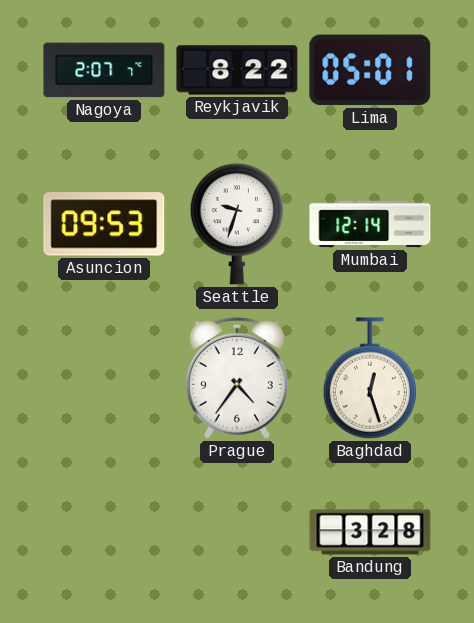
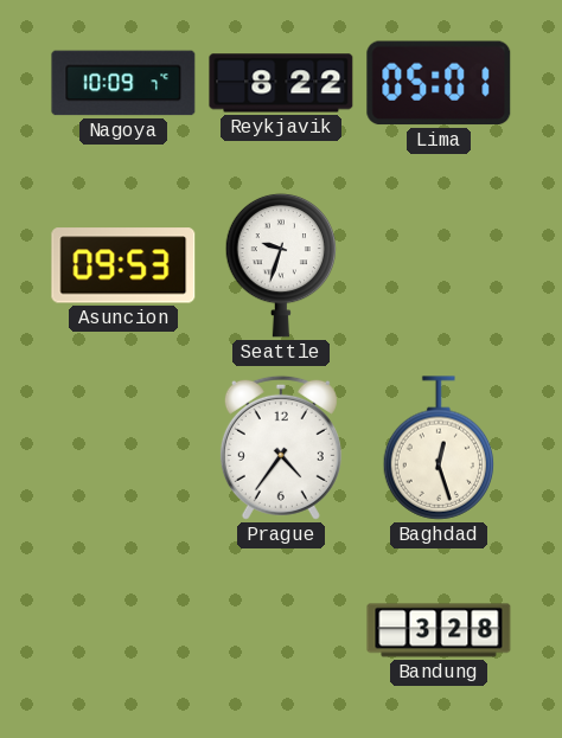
Nagoya: 2:07 -> 10:09
Mumbai: 12:14 -> none
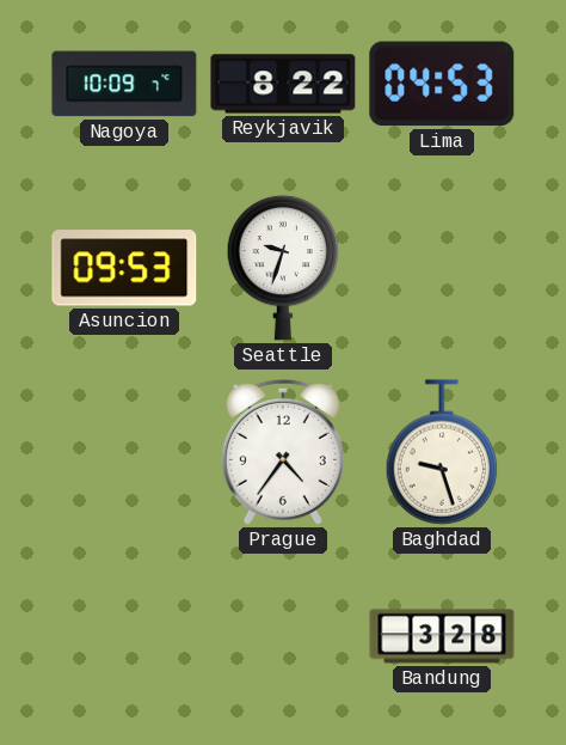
Lima: 05:01 -> 04:53
Baghdad: 12:27 -> 9:27
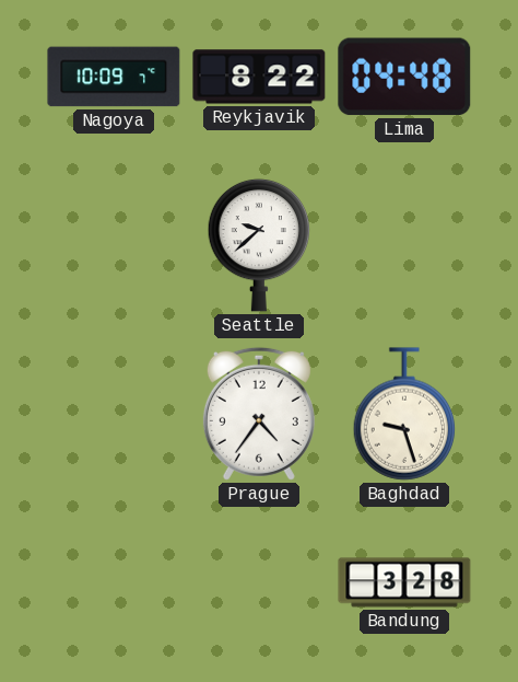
Lima: 04:53 -> 04:48
Asuncion: 09:53 -> none
Seattle: 9:33 -> 9:38
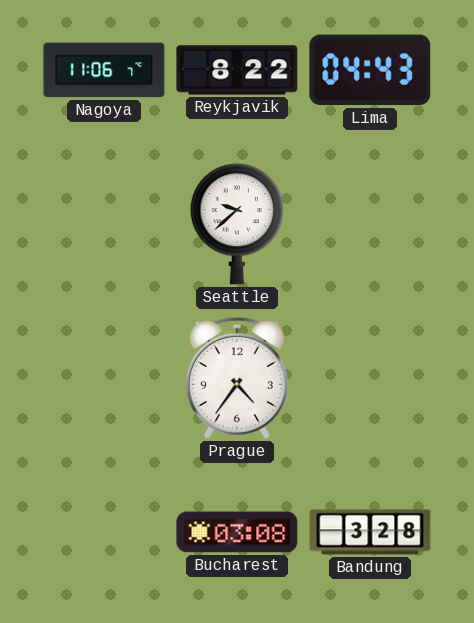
Nagoya: 10:09 -> 11:06
Lima: 04:48 -> 04:43
Baghdad: 9:27 -> none
Bucharest: none -> 03:08
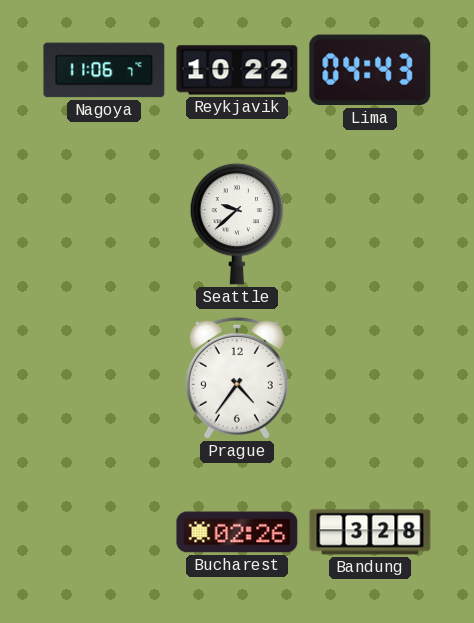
Reykjavik: 8:22 -> 10:22
Bucharest: 03:08 -> 02:26
